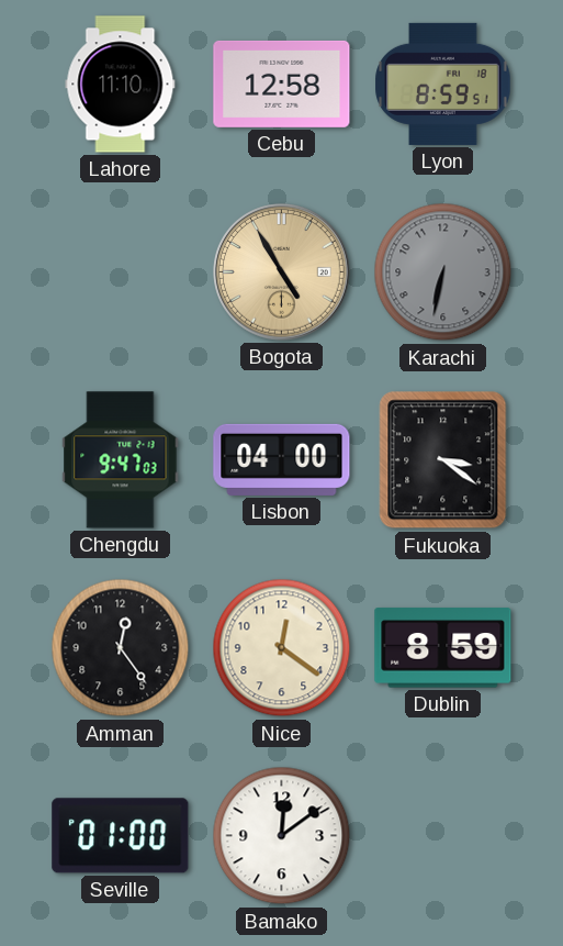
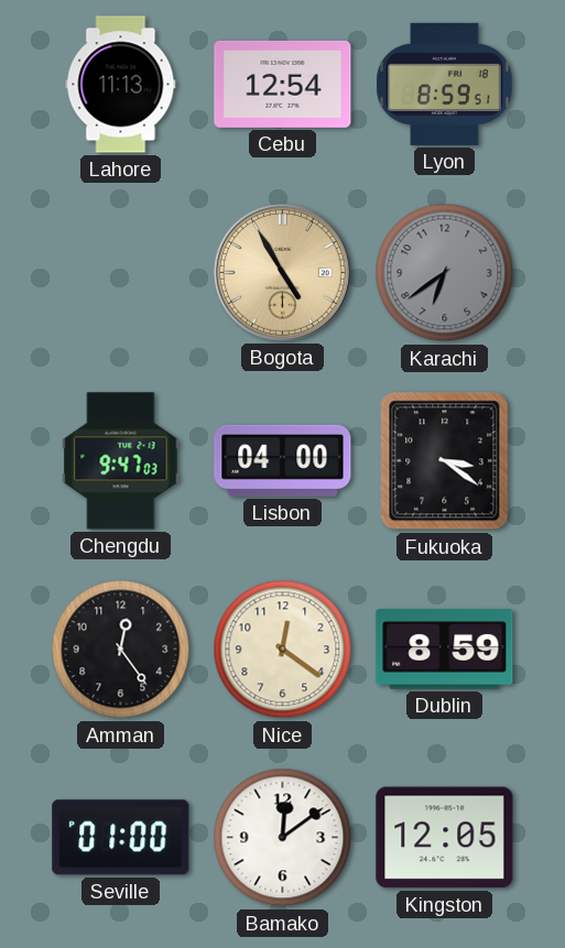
Lahore: 11:10 -> 11:13
Cebu: 12:58 -> 12:54
Karachi: 6:32 -> 6:39
Kingston: none -> 12:05
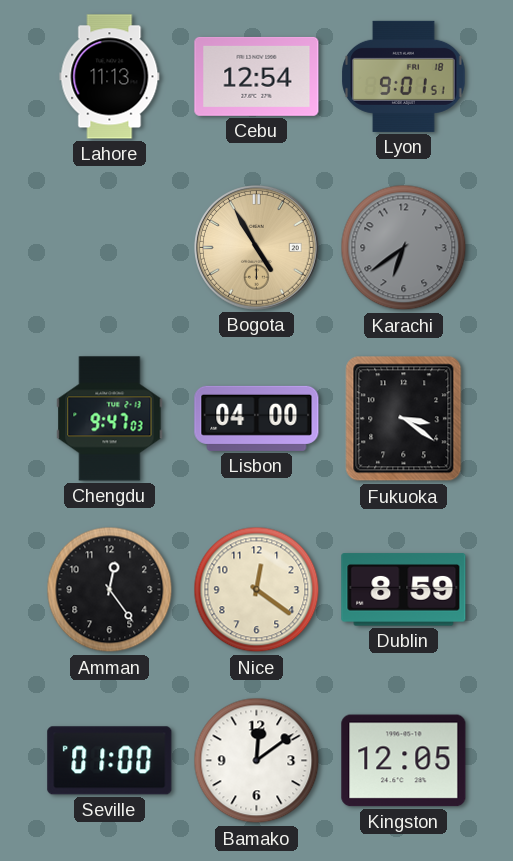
Lyon: 8:59 -> 9:01
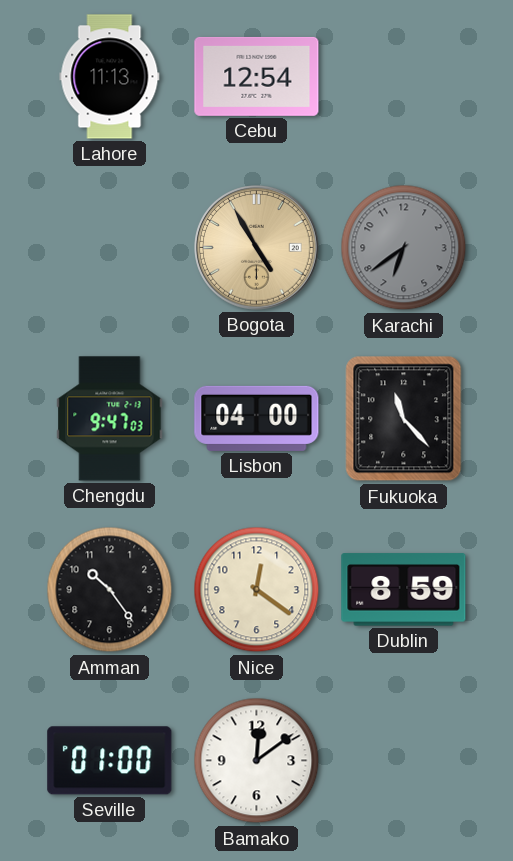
Lyon: 9:01 -> none
Fukuoka: 3:21 -> 11:23
Amman: 12:24 -> 10:24
Kingston: 12:05 -> none
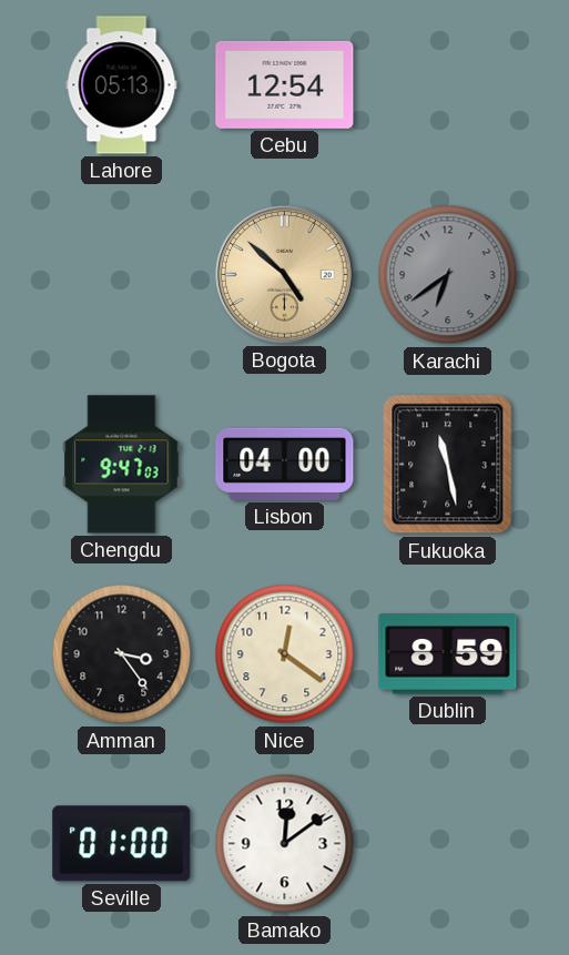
Lahore: 11:13 -> 05:13
Bogota: 4:55 -> 4:52
Fukuoka: 11:23 -> 11:28
Amman: 10:24 -> 3:24
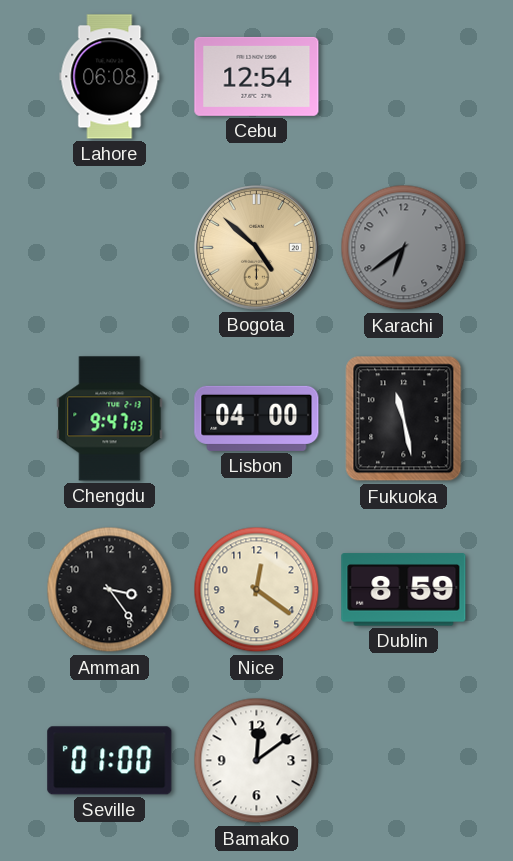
Lahore: 05:13 -> 06:08
